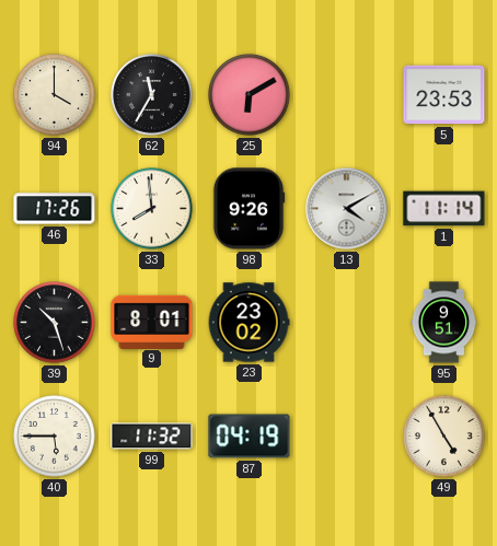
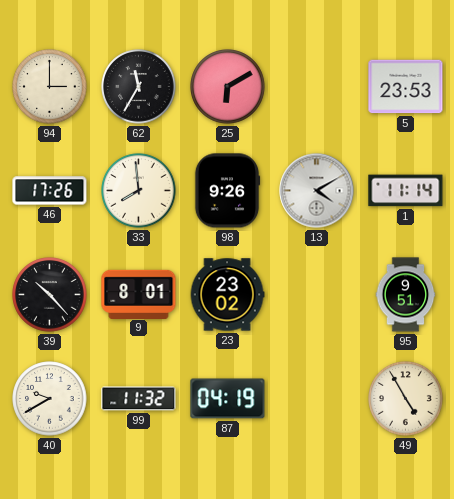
94: 4:00 -> 3:00
39: 10:27 -> 10:23
40: 5:45 -> 9:40
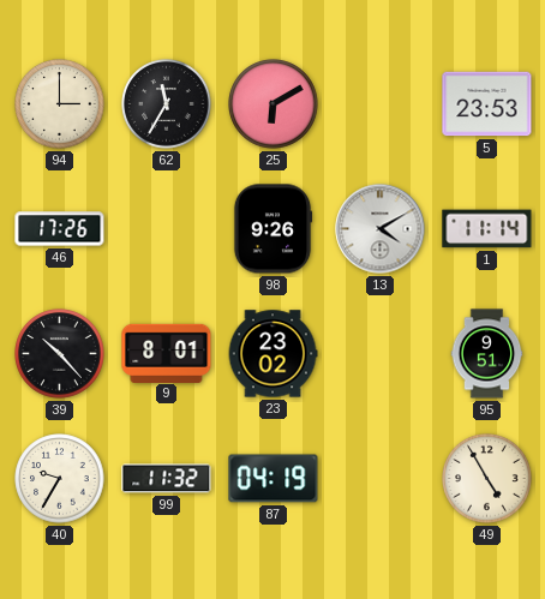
33: 7:59 -> none
40: 9:40 -> 9:35
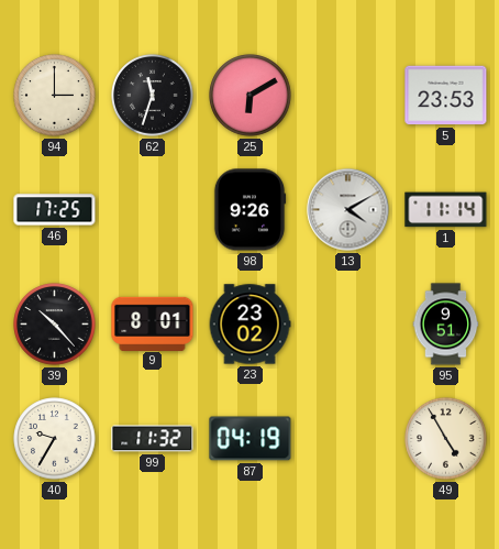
62: 11:35 -> 11:33
46: 17:26 -> 17:25
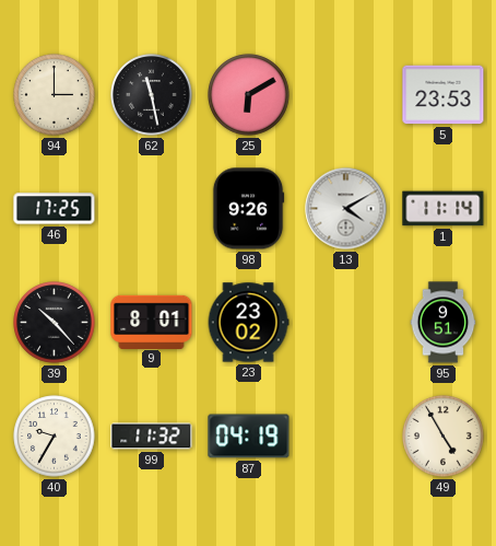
62: 11:33 -> 11:28
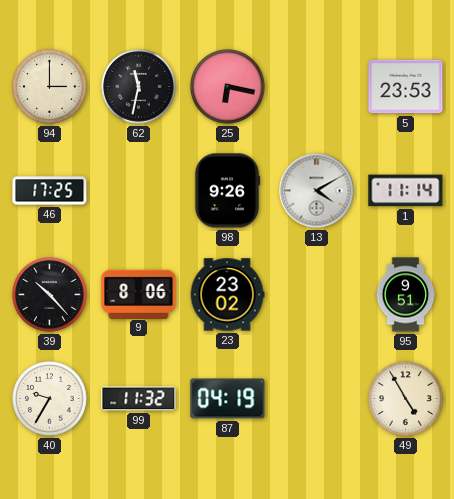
62: 11:28 -> 11:32
25: 6:10 -> 6:17
9: 8:01 -> 8:06
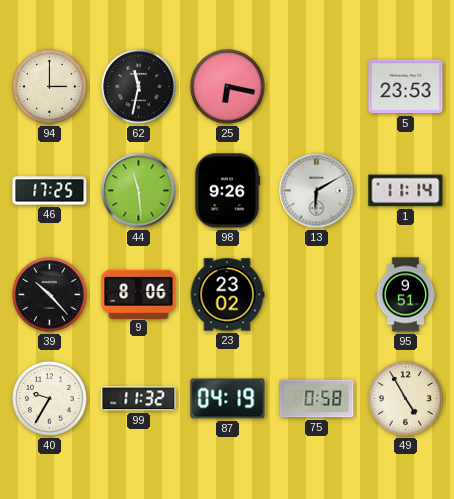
44: none -> 11:29
13: 4:10 -> 6:10
75: none -> 0:58
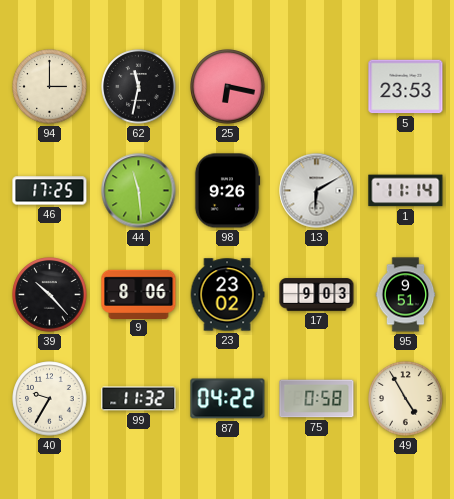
17: none -> 9:03
87: 04:19 -> 04:22
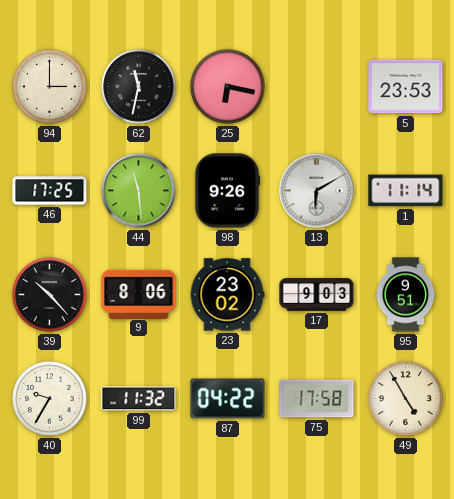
75: 0:58 -> 17:58
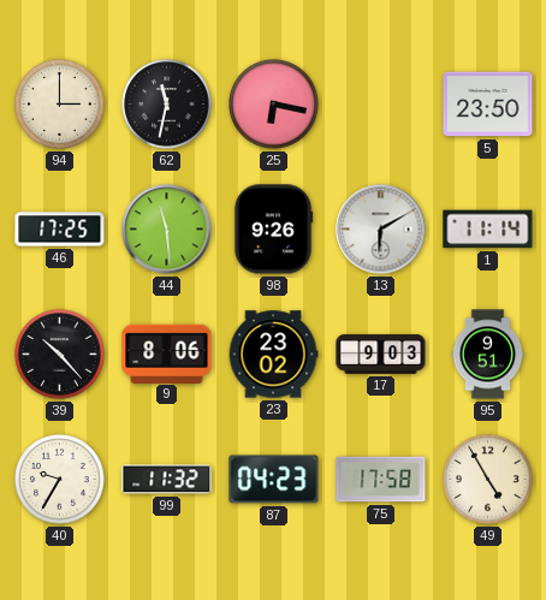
5: 23:53 -> 23:50
87: 04:22 -> 04:23
